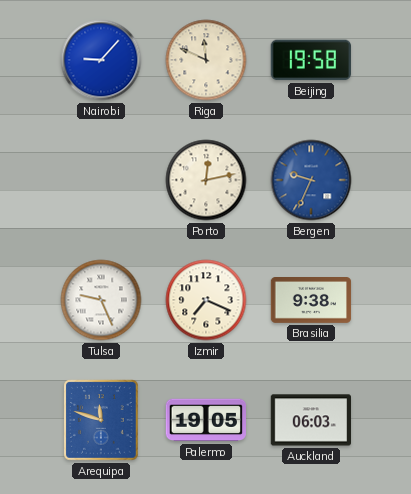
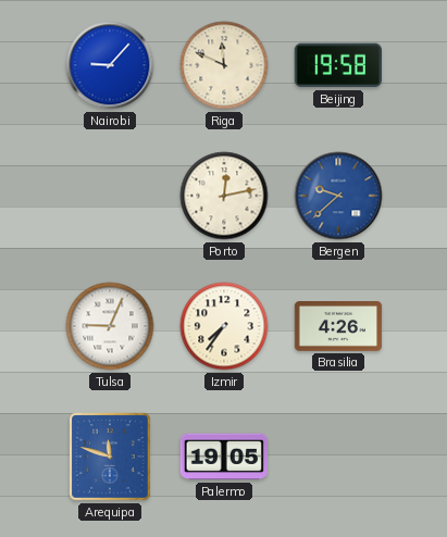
Bergen: 9:34 -> 9:38
Tulsa: 9:26 -> 9:04
Izmir: 7:19 -> 7:36
Brasilia: 9:38 -> 4:26
Auckland: 06:03 -> none
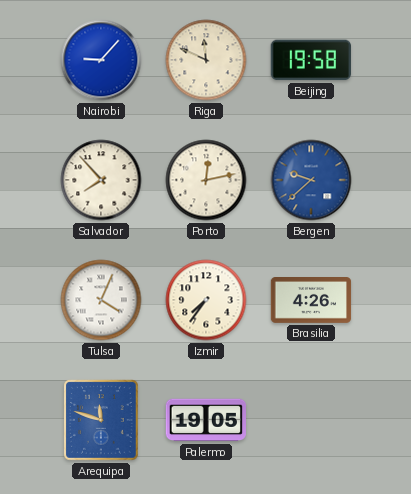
Salvador: none -> 7:53
Tulsa: 9:04 -> 4:04
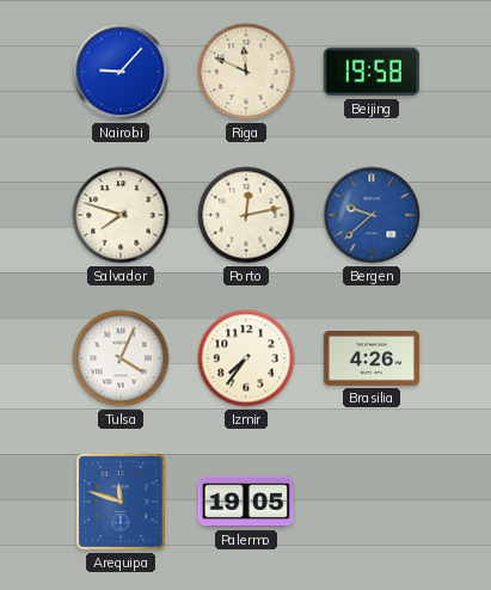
Salvador: 7:53 -> 7:48
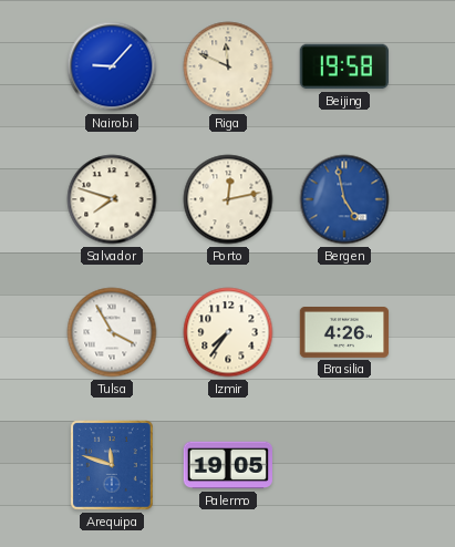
Bergen: 9:38 -> 4:58
Tulsa: 4:04 -> 3:55
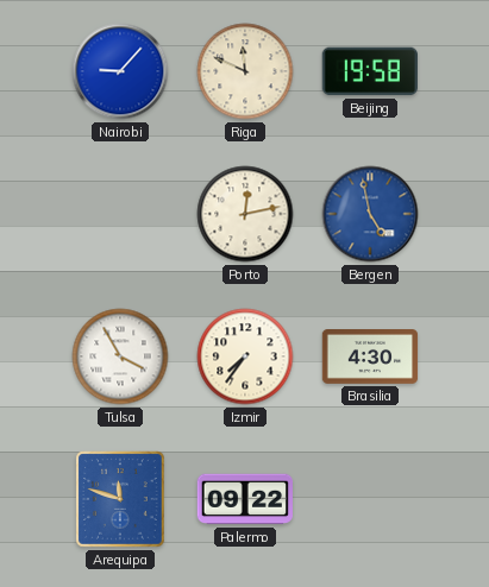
Salvador: 7:48 -> none
Brasilia: 4:26 -> 4:30
Palermo: 19:05 -> 09:22
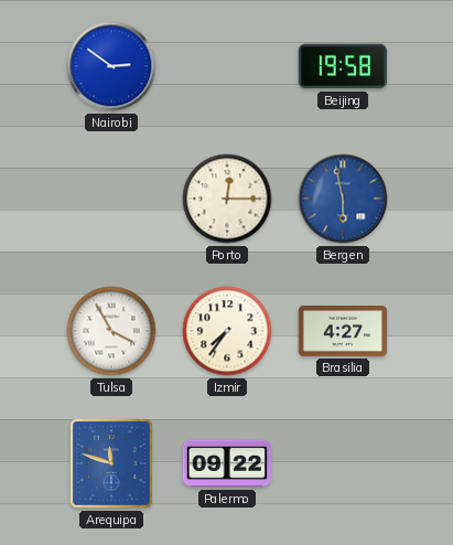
Nairobi: 9:07 -> 2:51
Riga: 11:49 -> none
Porto: 12:13 -> 12:15
Bergen: 4:58 -> 5:58
Brasilia: 4:30 -> 4:27
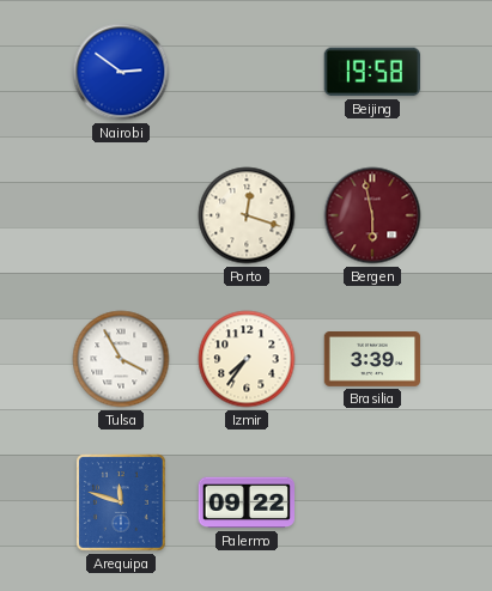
Porto: 12:15 -> 12:18
Bergen dial: blue -> burgundy
Brasilia: 4:27 -> 3:39
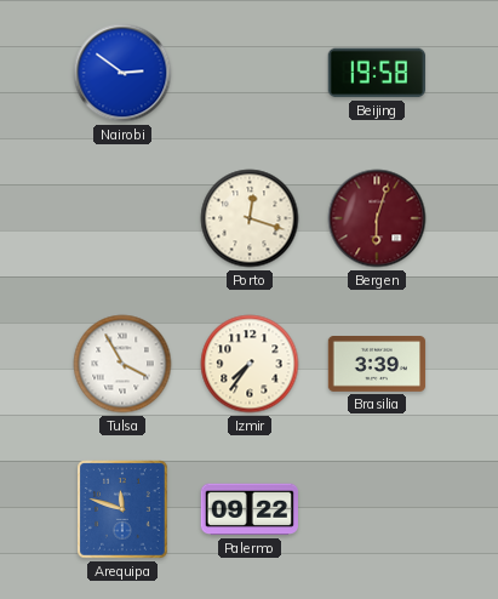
Bergen: 5:58 -> 6:03
